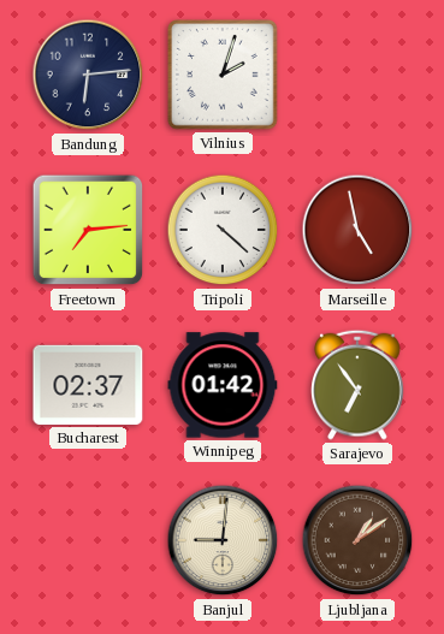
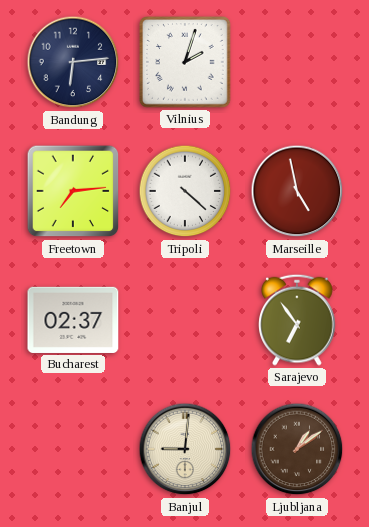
Winnipeg: 01:42 -> none
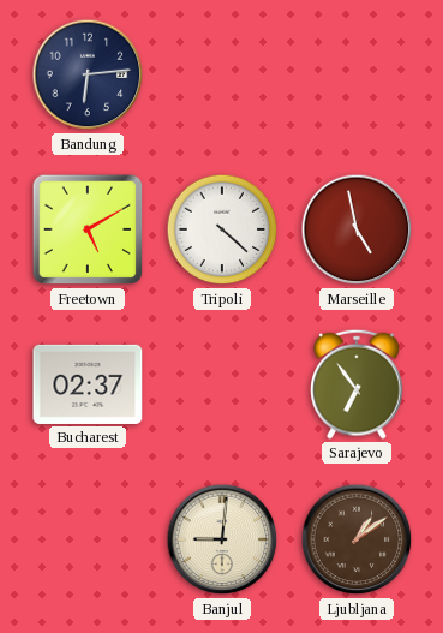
Vilnius: 2:03 -> none
Freetown: 7:14 -> 5:10
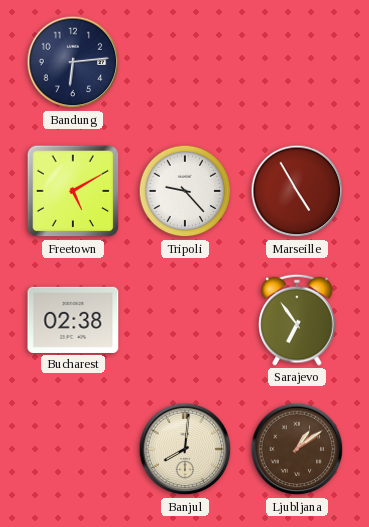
Tripoli: 4:22 -> 9:23
Marseille: 4:58 -> 4:55
Bucharest: 02:37 -> 02:38
Banjul: 9:01 -> 8:01
